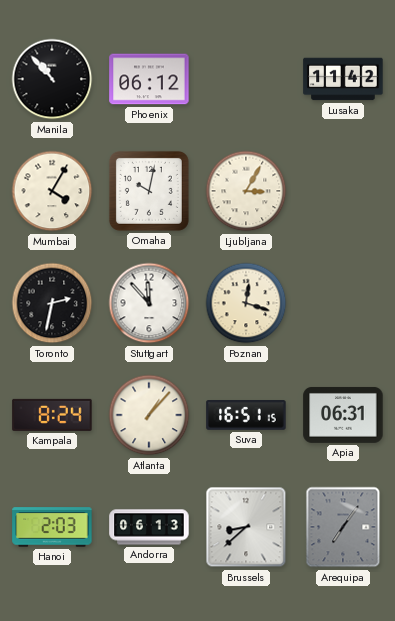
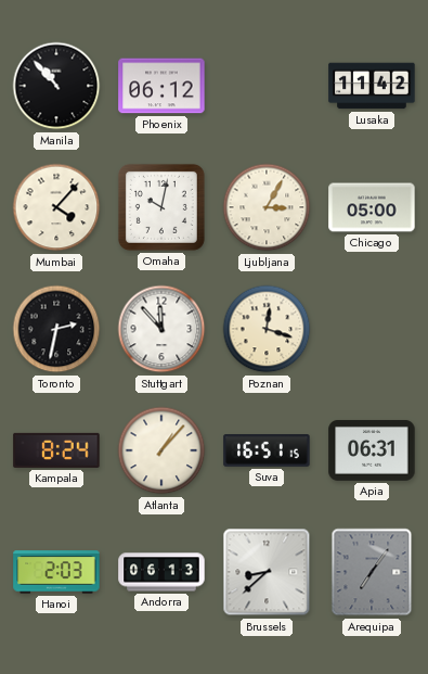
Mumbai: 4:05 -> 4:07
Chicago: none -> 05:00
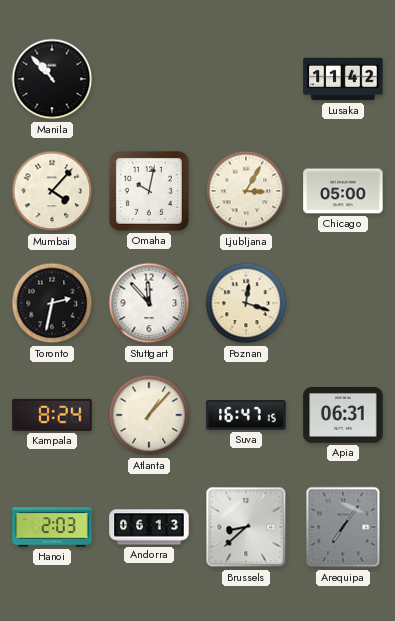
Phoenix: 06:12 -> none
Suva: 16:51 -> 16:47
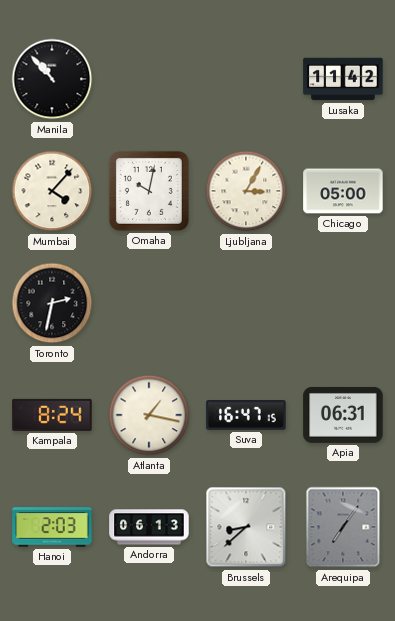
Stuttgart: 11:53 -> none
Poznan: 12:18 -> none
Atlanta: 1:07 -> 1:17
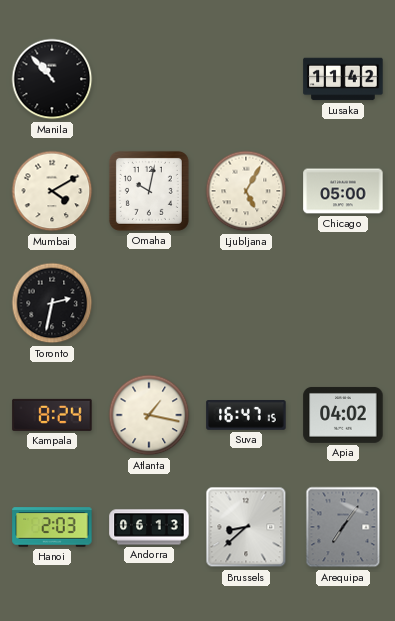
Mumbai: 4:07 -> 4:10
Ljubljana: 3:05 -> 5:05
Apia: 06:31 -> 04:02
